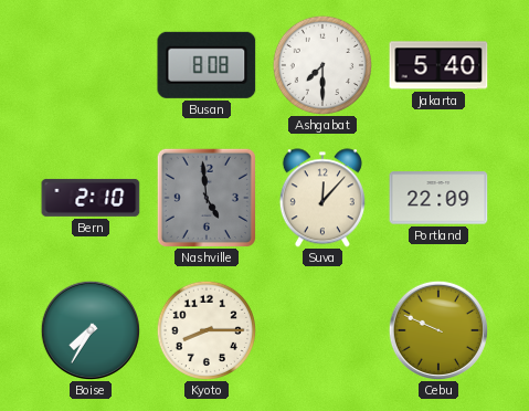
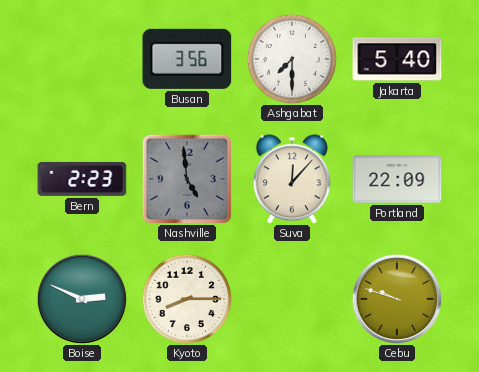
Busan: 8:08 -> 3:56
Bern: 2:10 -> 2:23
Boise: 7:35 -> 2:49
Cebu: 9:49 -> 9:48
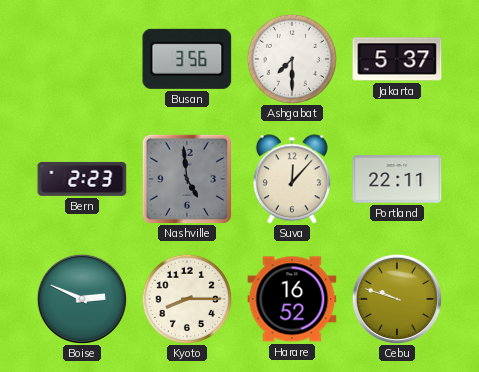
Jakarta: 5:40 -> 5:37
Portland: 22:09 -> 22:11
Harare: none -> 16:52
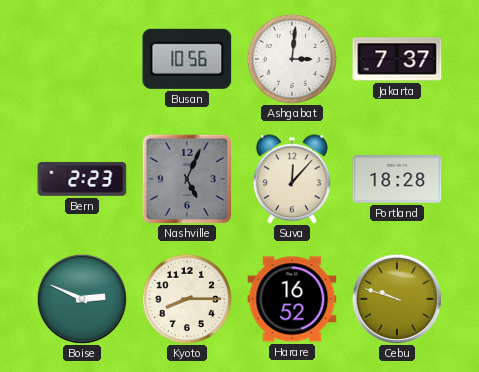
Busan: 3:56 -> 10:56
Ashgabat: 7:30 -> 3:01
Jakarta: 5:37 -> 7:37
Nashville: 4:59 -> 5:04
Portland: 22:11 -> 18:28
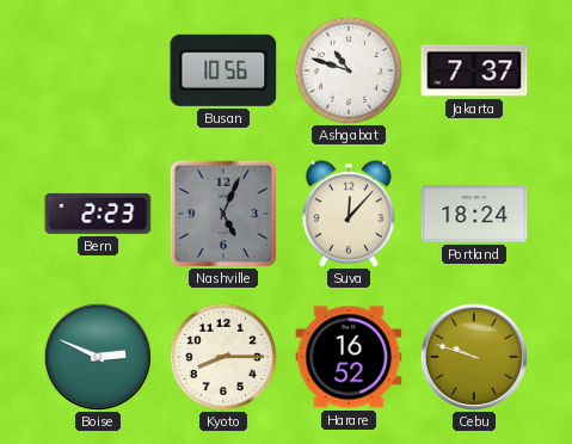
Ashgabat: 3:01 -> 10:48
Portland: 18:28 -> 18:24
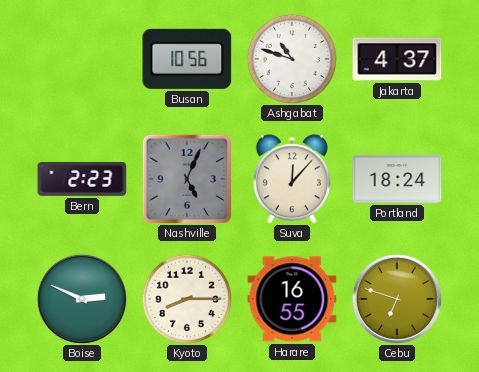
Jakarta: 7:37 -> 4:37
Harare: 16:52 -> 16:55
Cebu: 9:48 -> 6:48
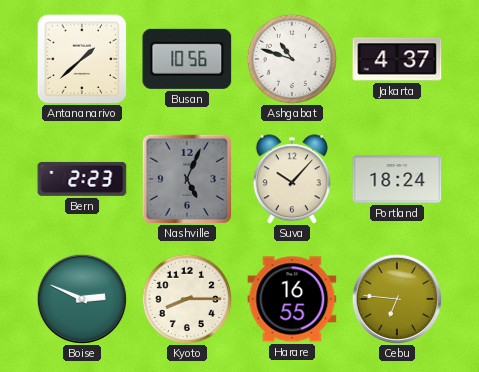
Antananarivo: none -> 1:38
Suva: 12:07 -> 10:07
Cebu: 6:48 -> 6:46
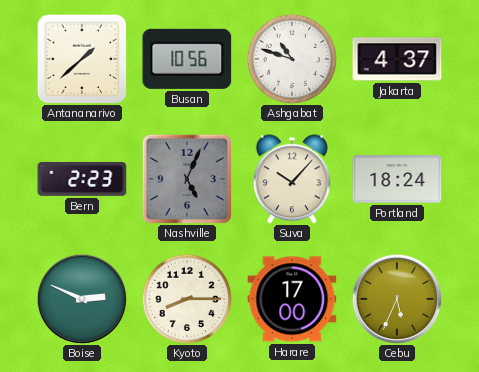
Harare: 16:55 -> 17:00
Cebu: 6:46 -> 5:34
